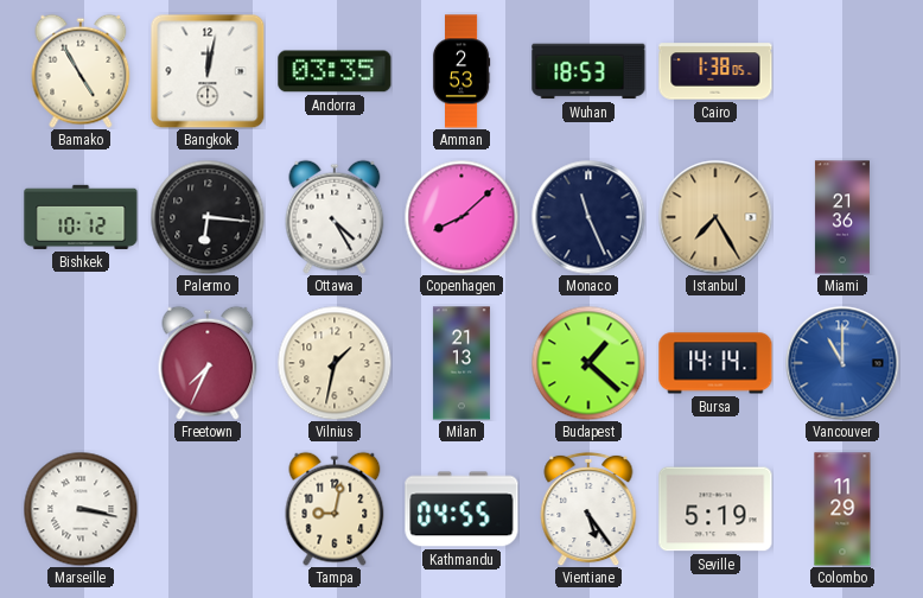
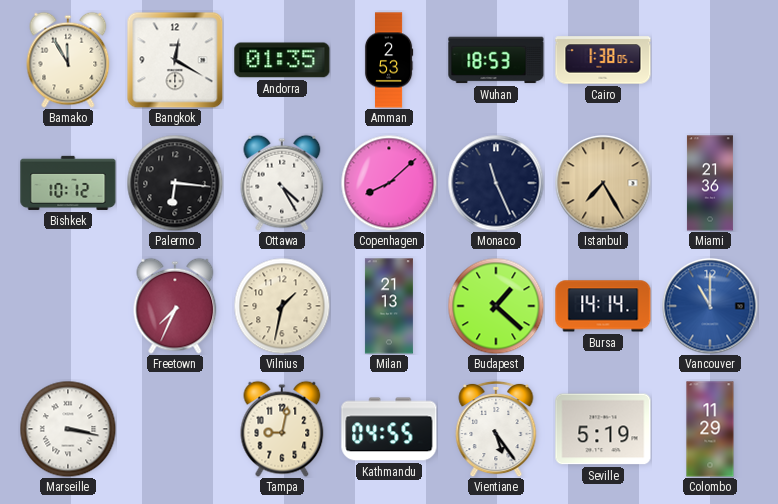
Bamako: 4:55 -> 11:55
Bangkok: 12:02 -> 12:20
Andorra: 03:35 -> 01:35
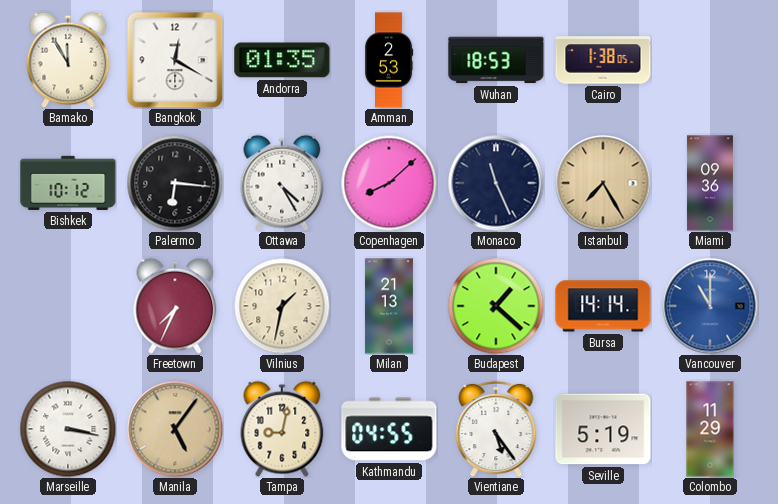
Miami: 21:36 -> 09:36
Manila: none -> 5:06
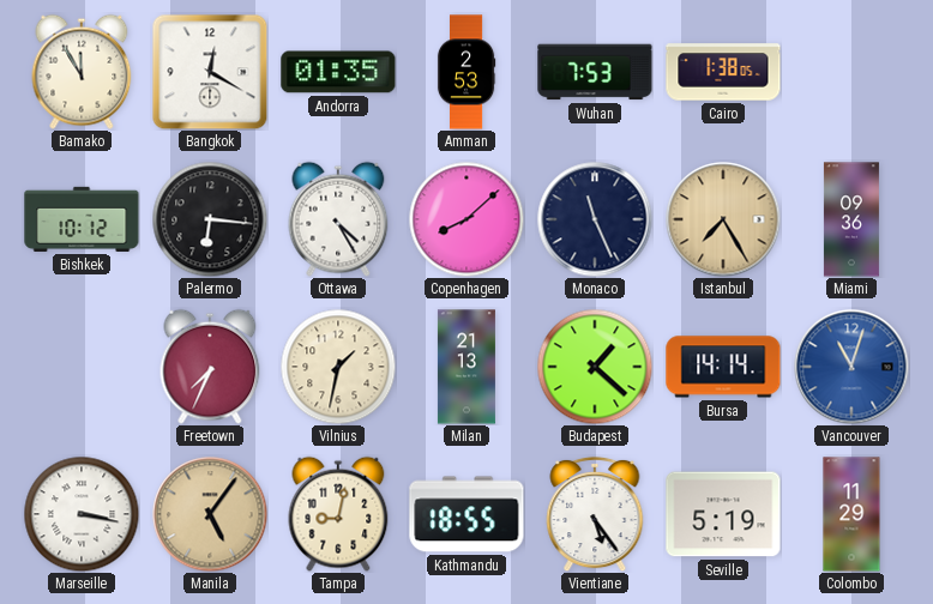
Wuhan: 18:53 -> 7:53
Vancouver: 11:00 -> 11:03
Kathmandu: 04:55 -> 18:55
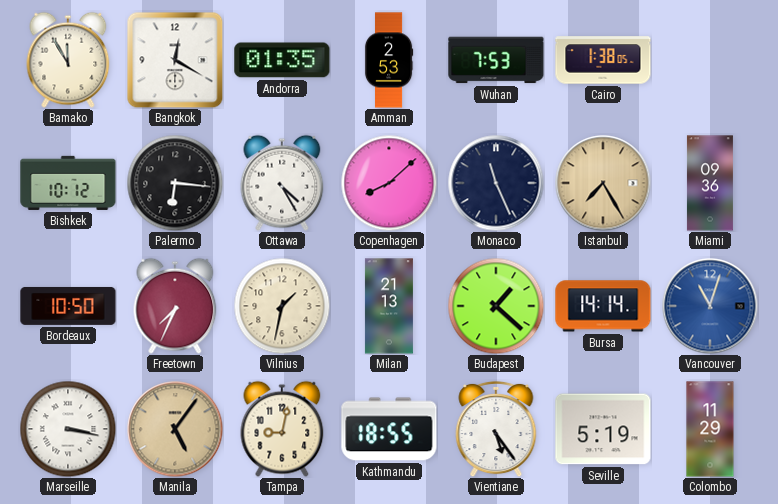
Bordeaux: none -> 10:50
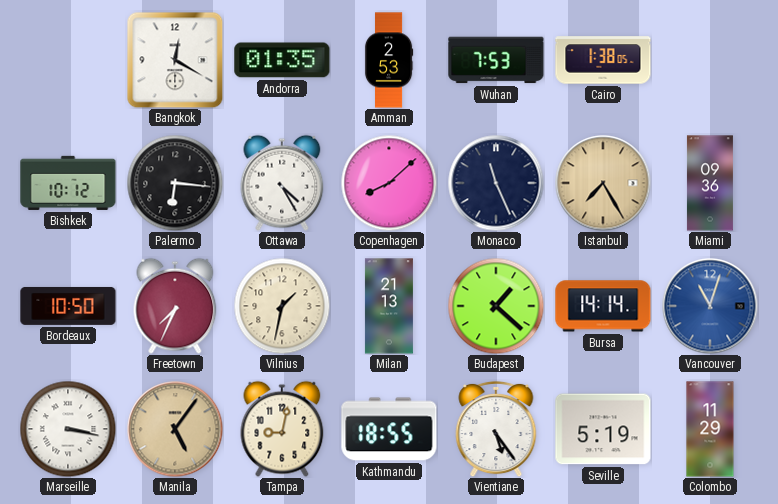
Bamako: 11:55 -> none
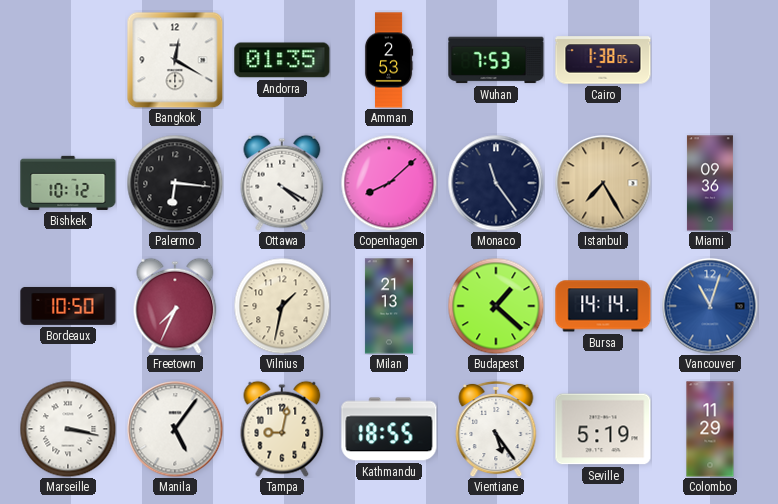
Ottawa: 4:25 -> 4:20
Monaco: 11:26 -> 11:24
Manila dial: champagne -> white
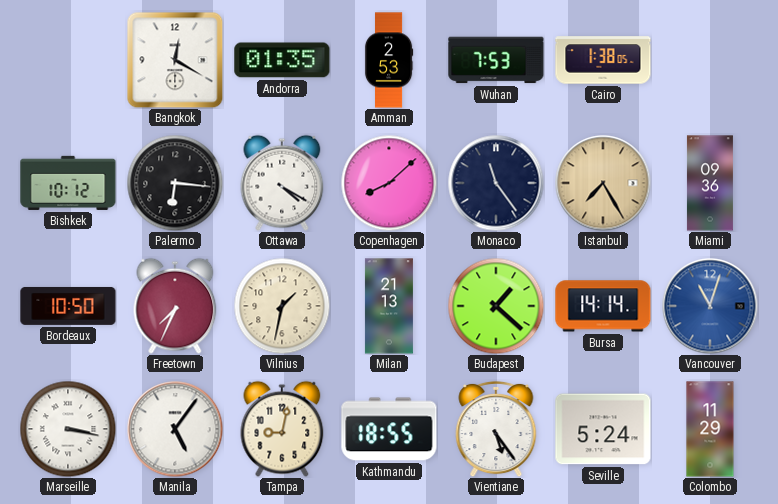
Seville: 5:19 -> 5:24
